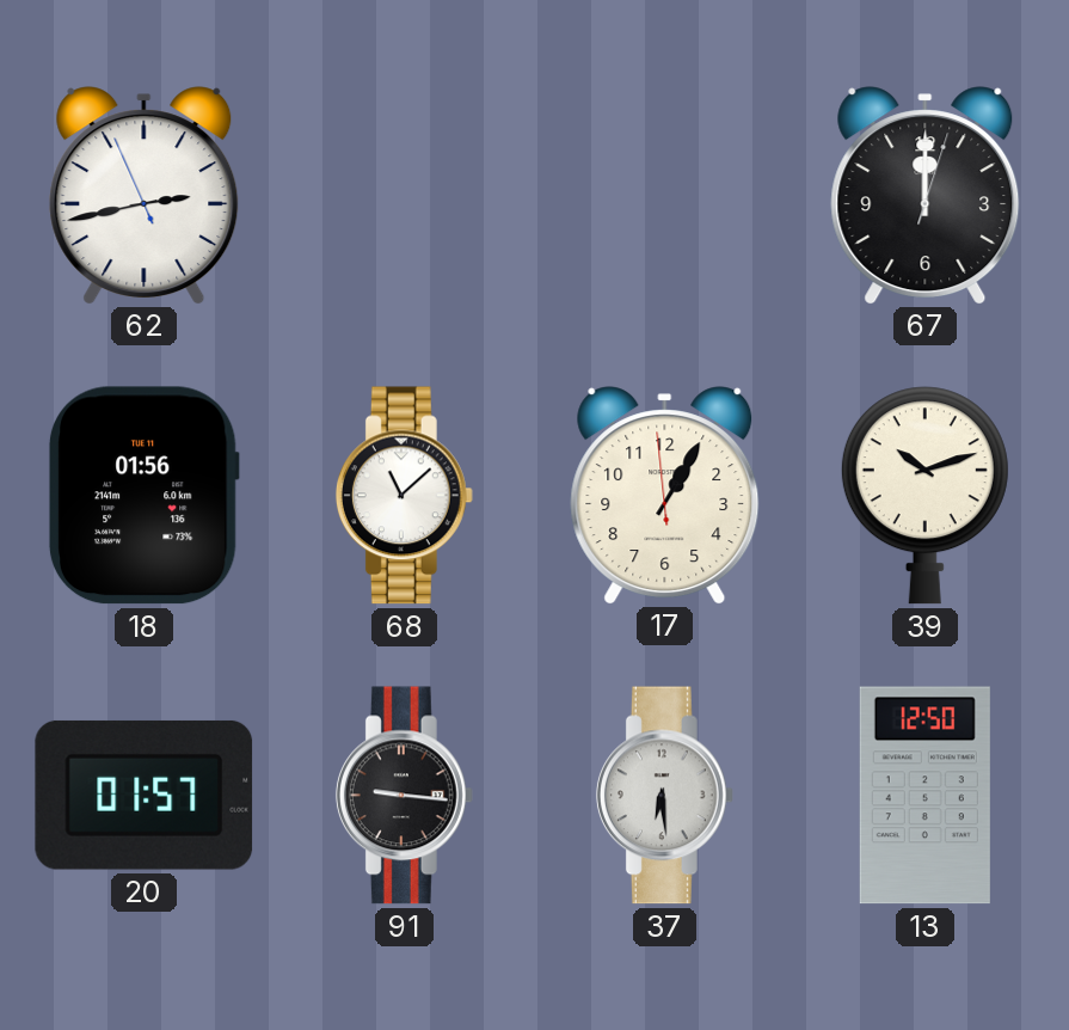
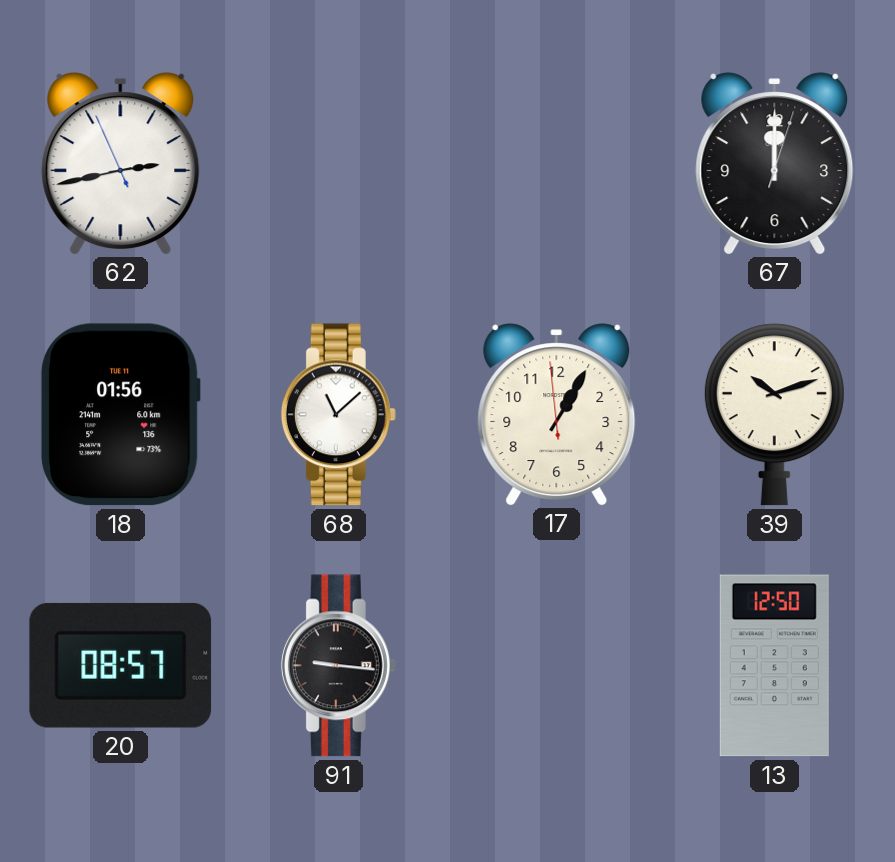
20: 01:57 -> 08:57
37: 6:29 -> none
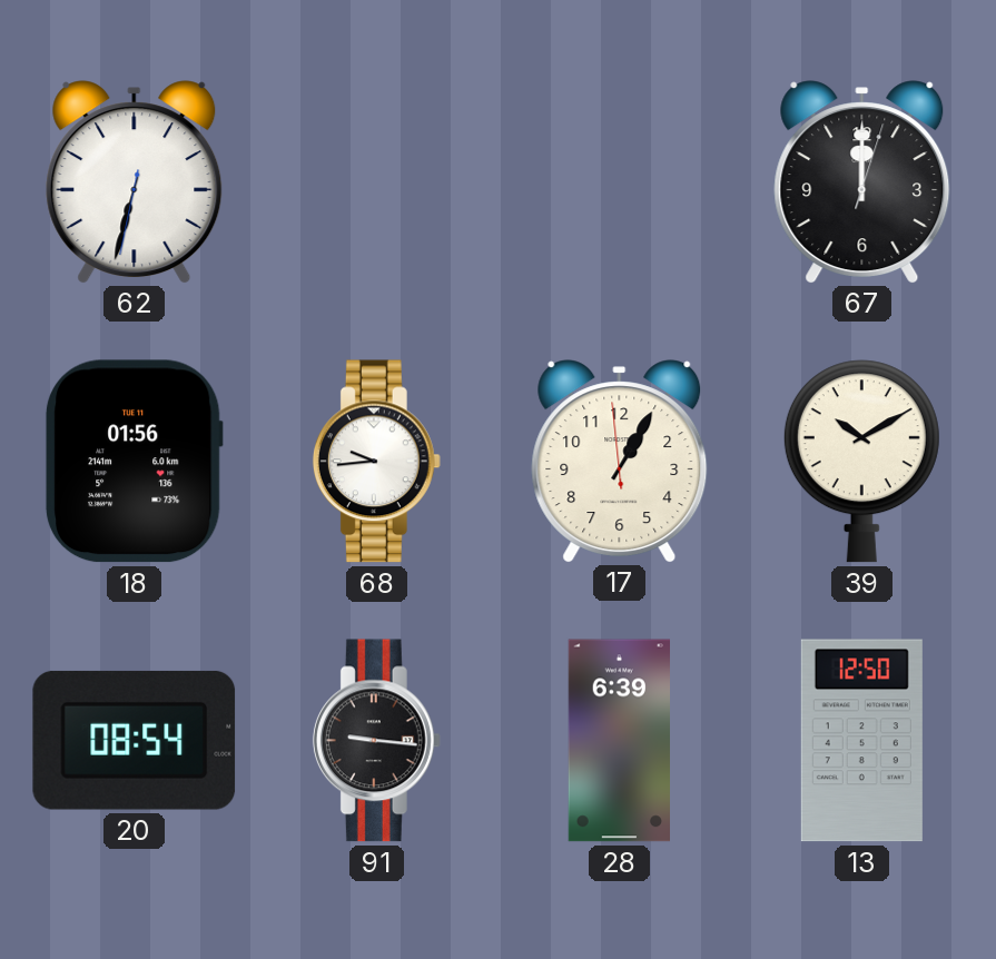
62: 2:42 -> 6:32
68: 11:08 -> 9:44
39: 10:12 -> 10:10
20: 08:57 -> 08:54
28: none -> 6:39
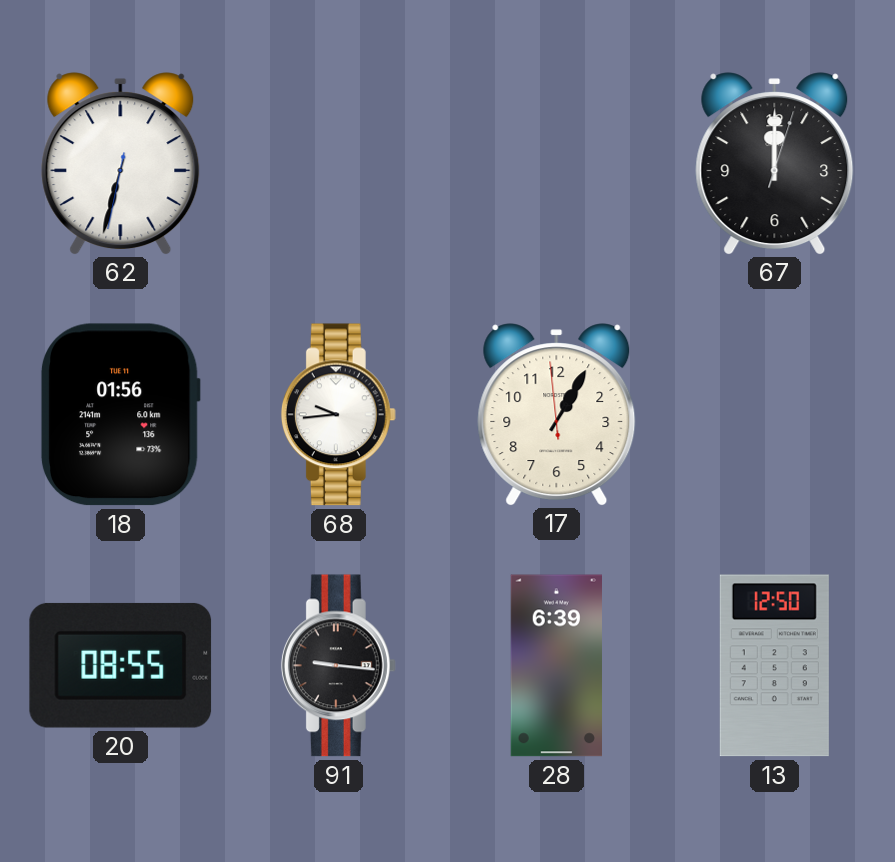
39: 10:10 -> none
20: 08:54 -> 08:55
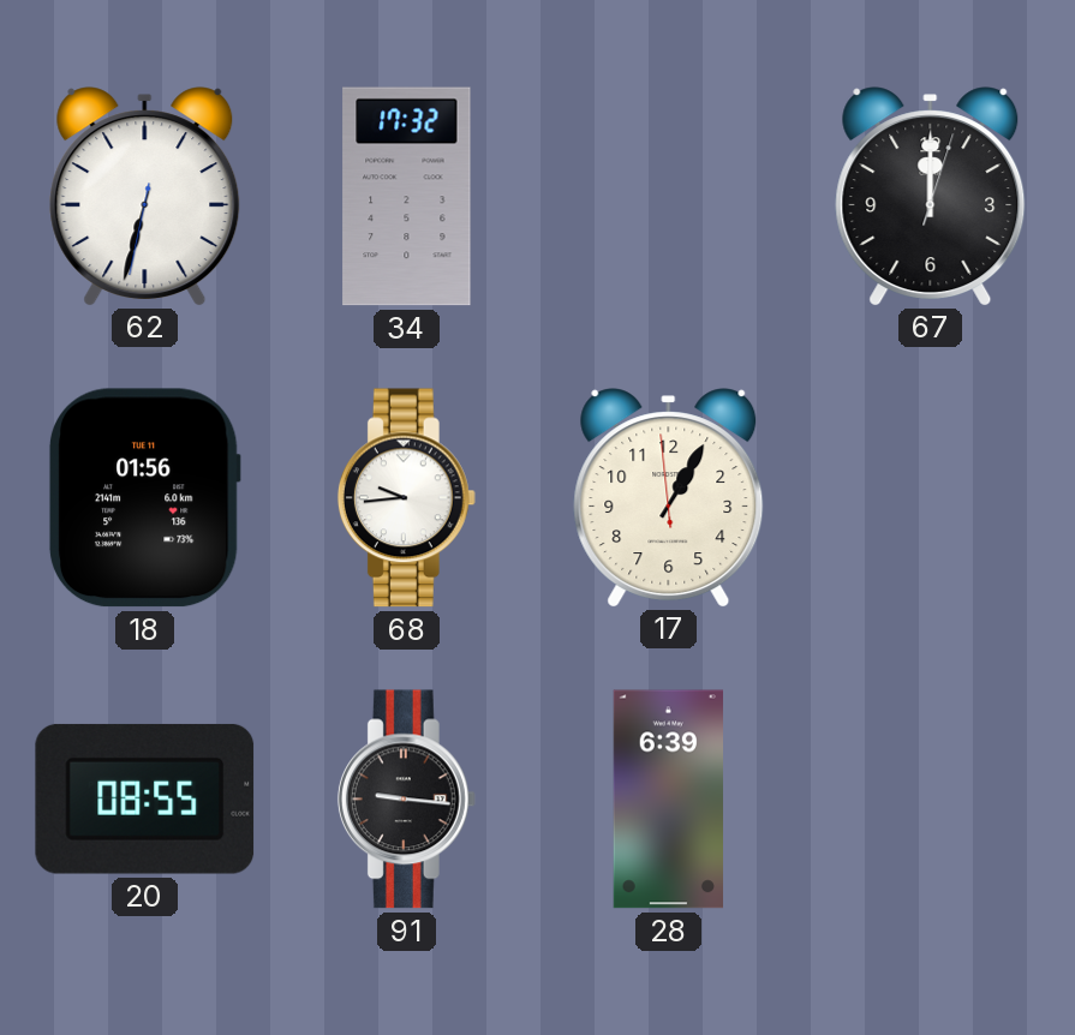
34: none -> 17:32
13: 12:50 -> none
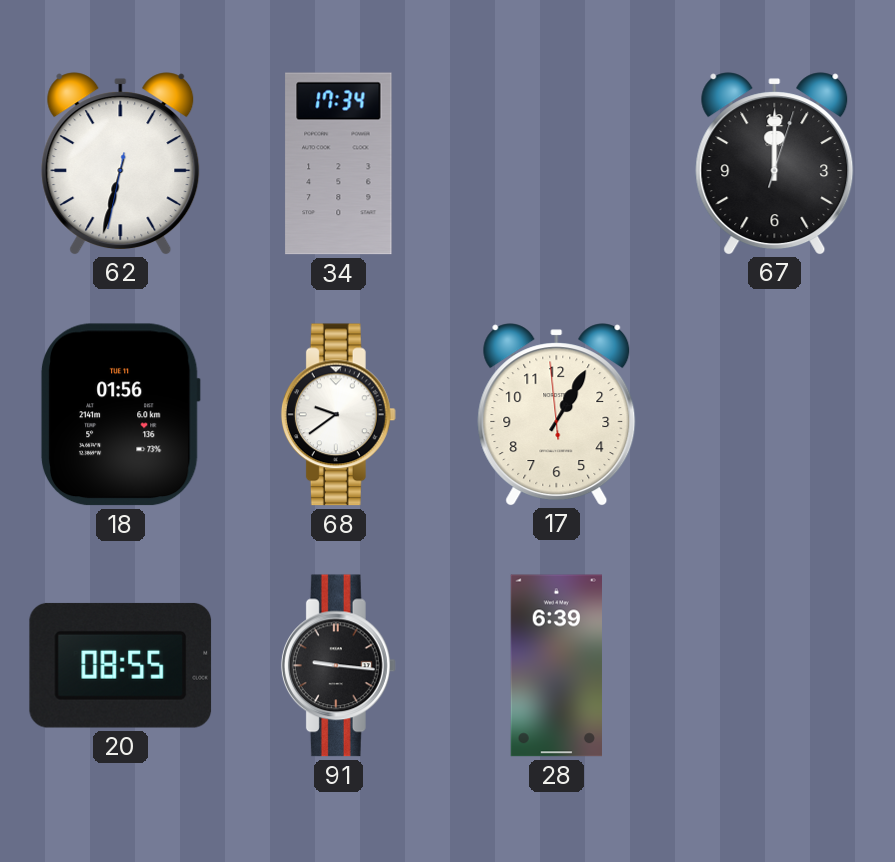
34: 17:32 -> 17:34
68: 9:44 -> 9:39
